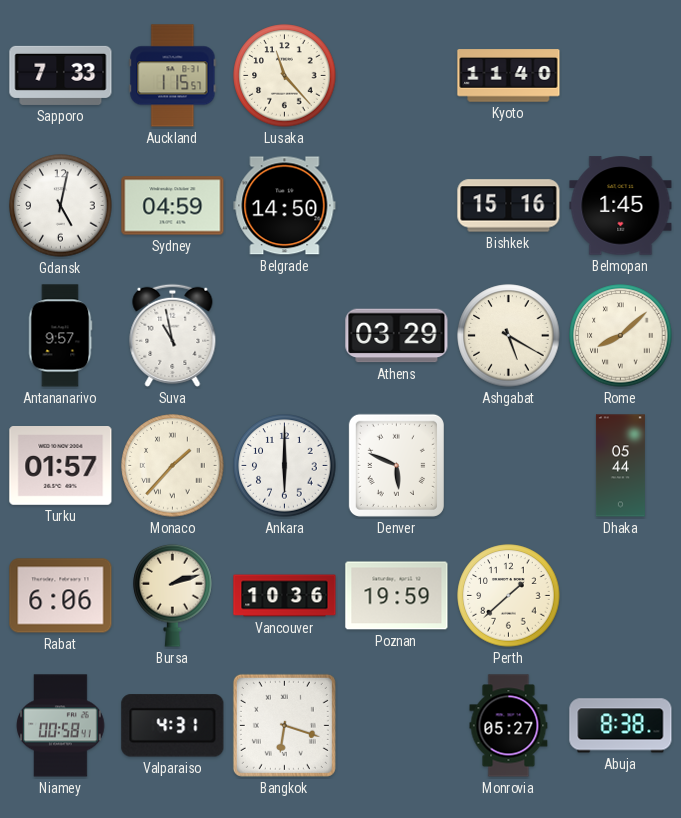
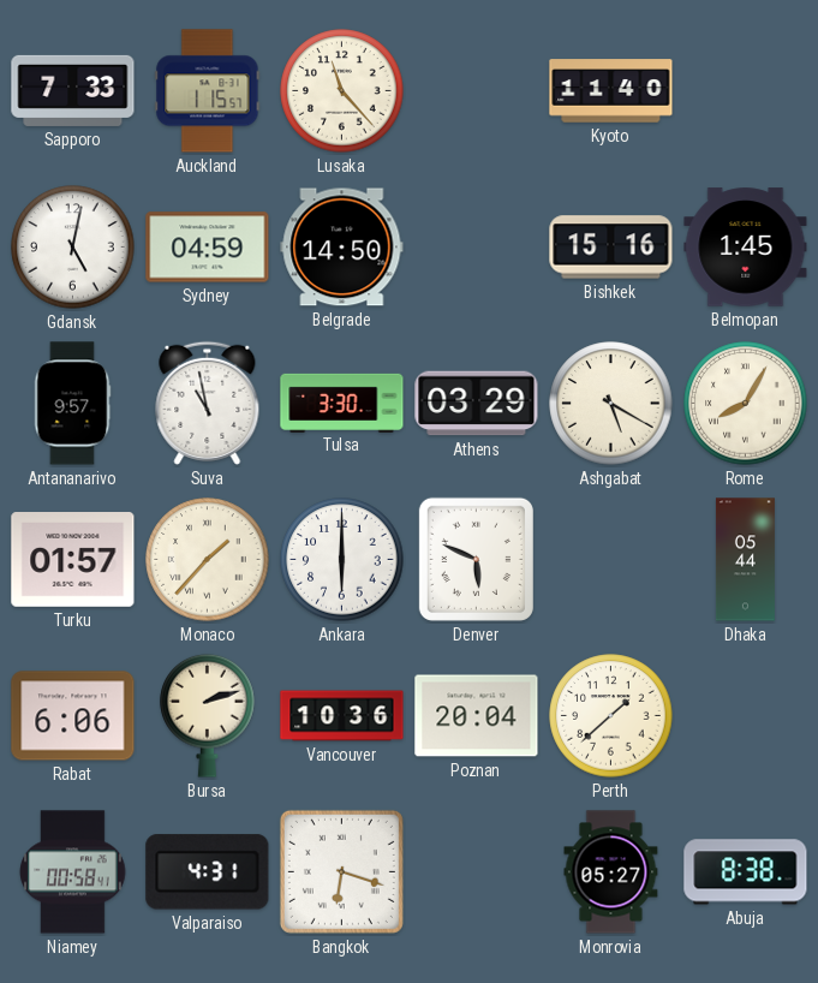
Tulsa: none -> 3:30
Rome: 8:08 -> 8:05
Poznan: 19:59 -> 20:04
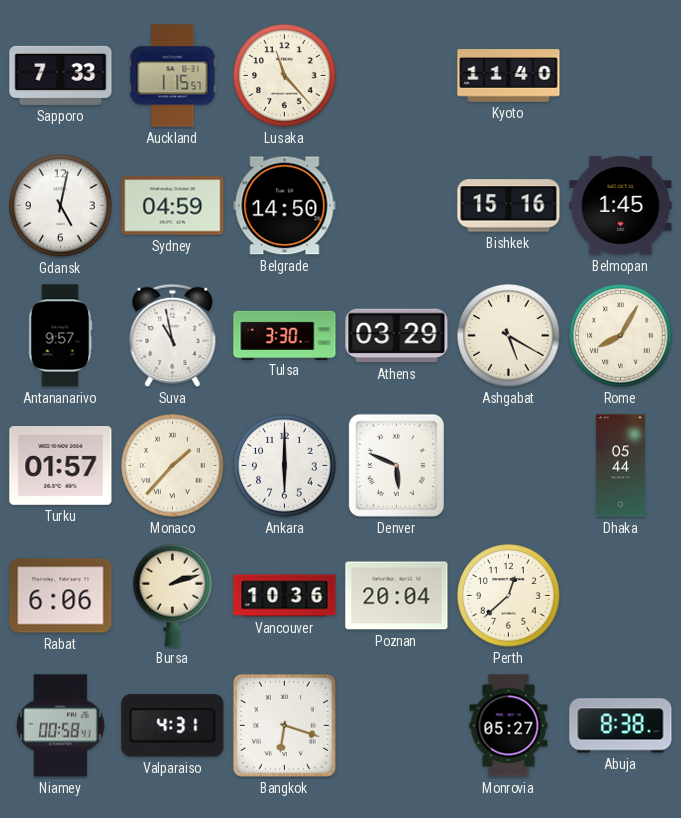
Perth: 1:38 -> 12:38
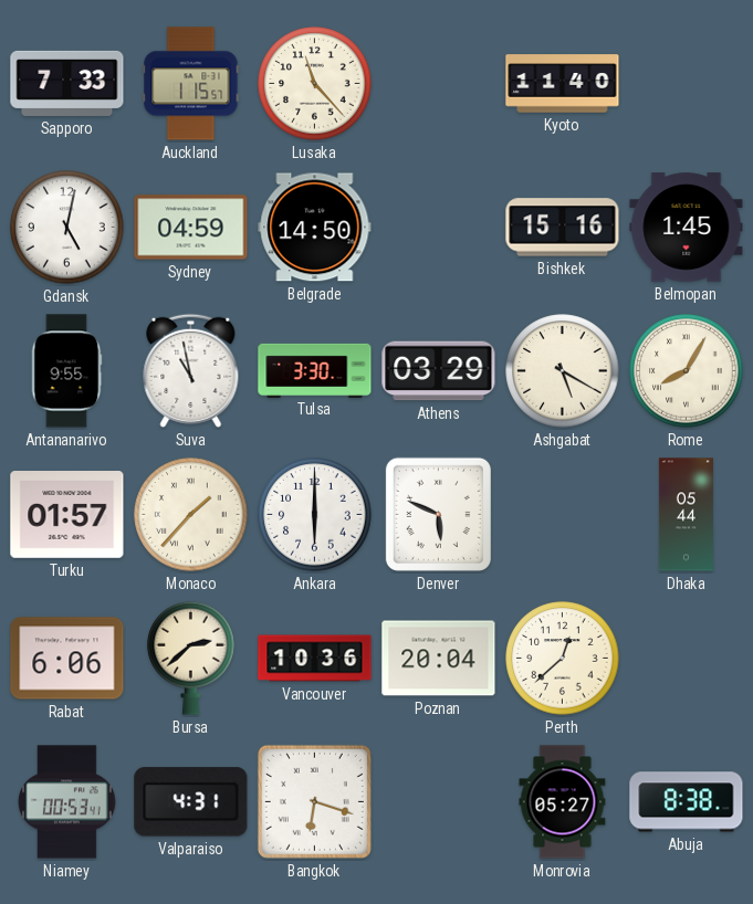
Antananarivo: 9:57 -> 9:55
Bursa: 2:12 -> 2:38
Niamey: 00:58 -> 00:53
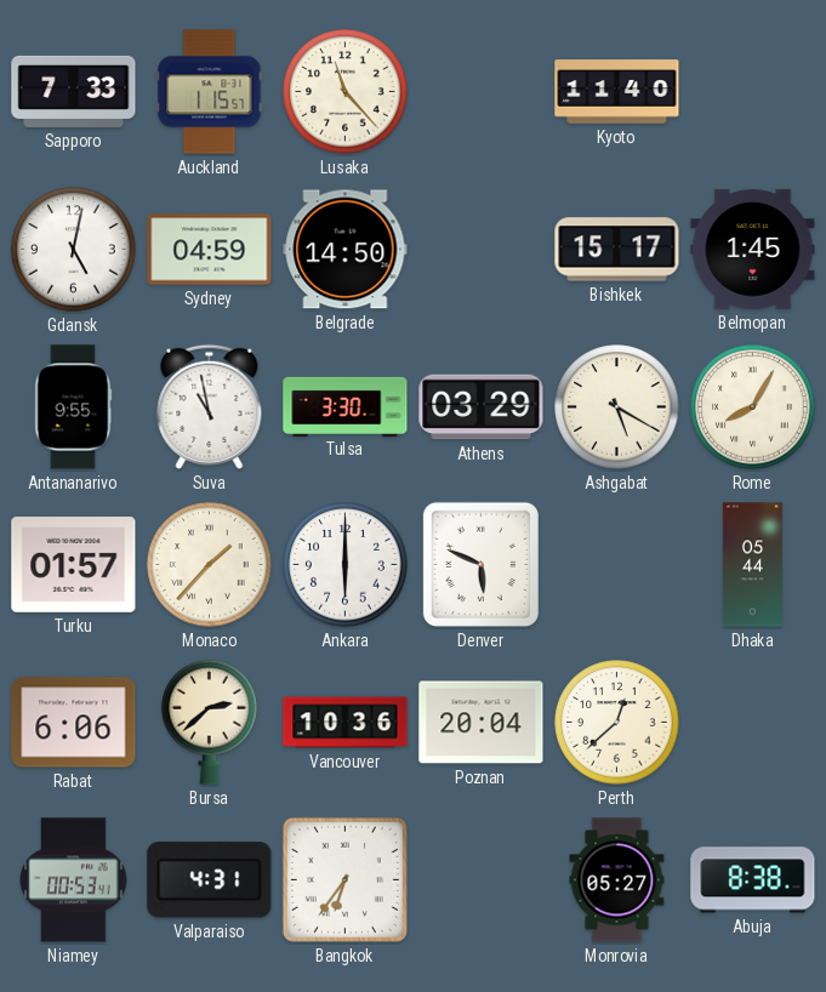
Bishkek: 15:16 -> 15:17
Bangkok: 6:18 -> 6:36
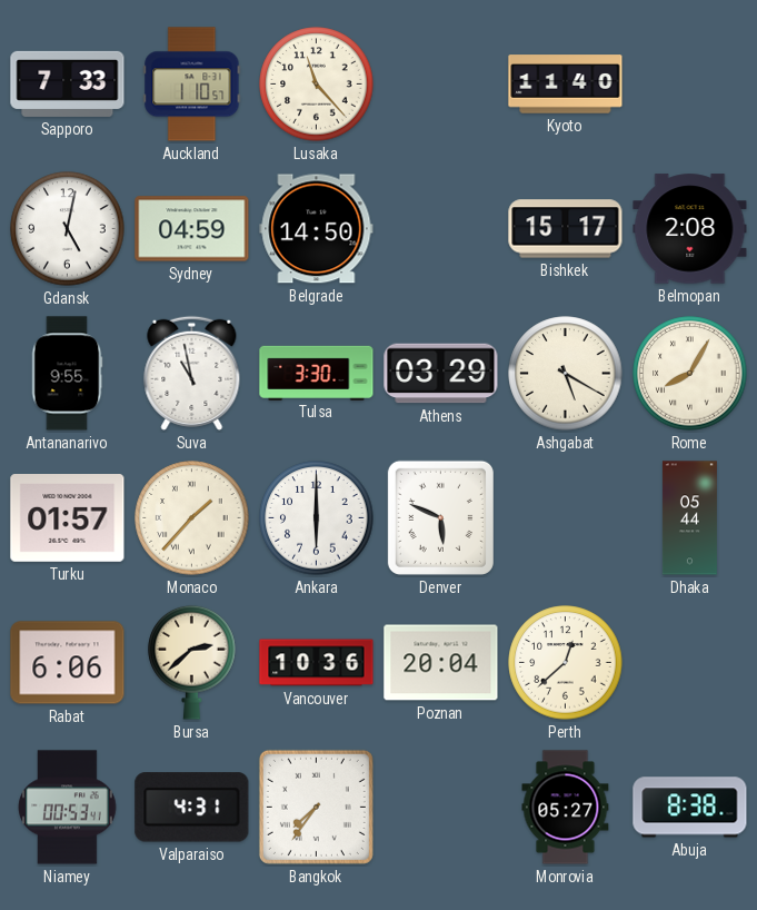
Auckland: 1:15 -> 1:10
Belmopan: 1:45 -> 2:08
Bangkok: 6:36 -> 7:36
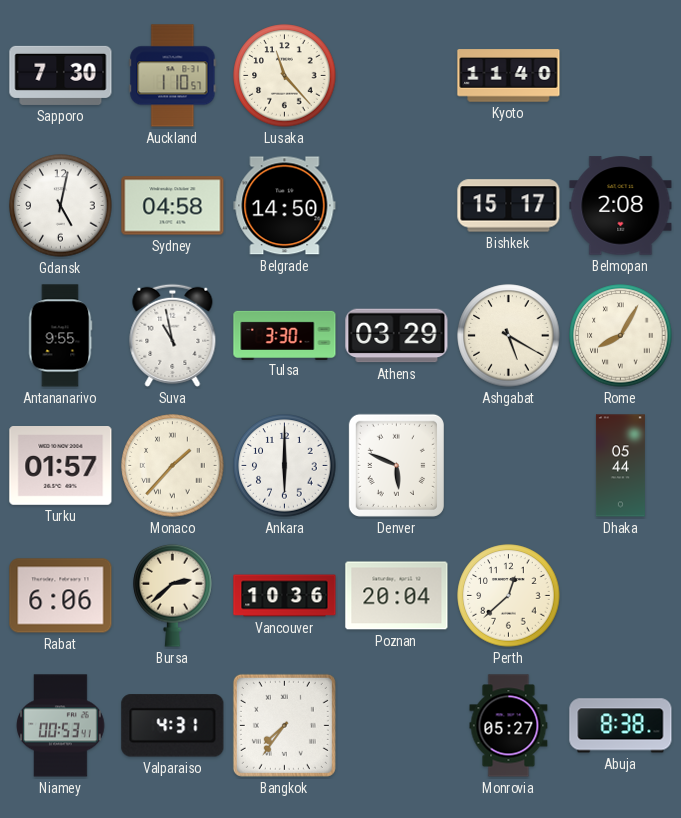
Sapporo: 7:33 -> 7:30
Sydney: 04:59 -> 04:58
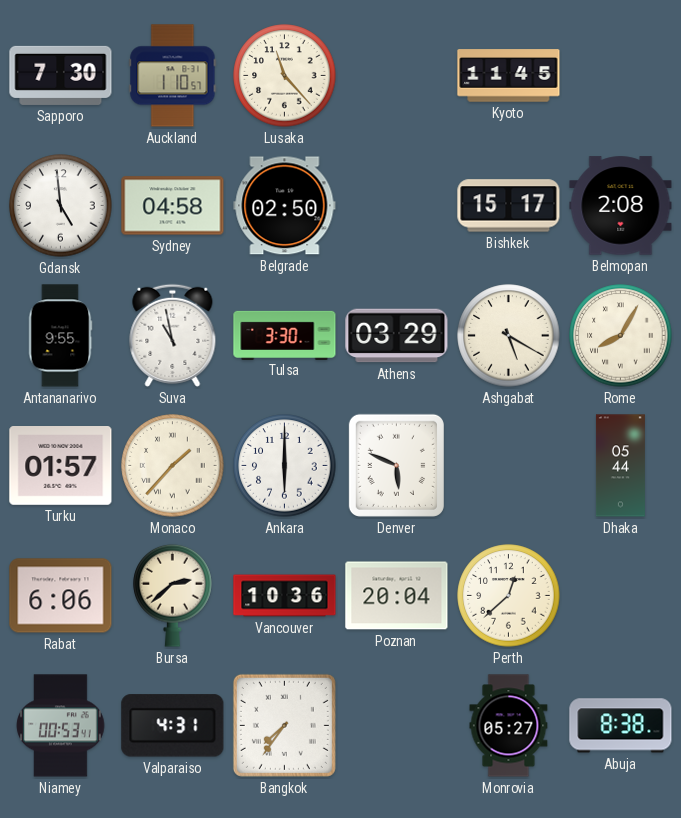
Kyoto: 11:40 -> 11:45
Gdansk: 5:02 -> 4:59
Belgrade: 14:50 -> 02:50
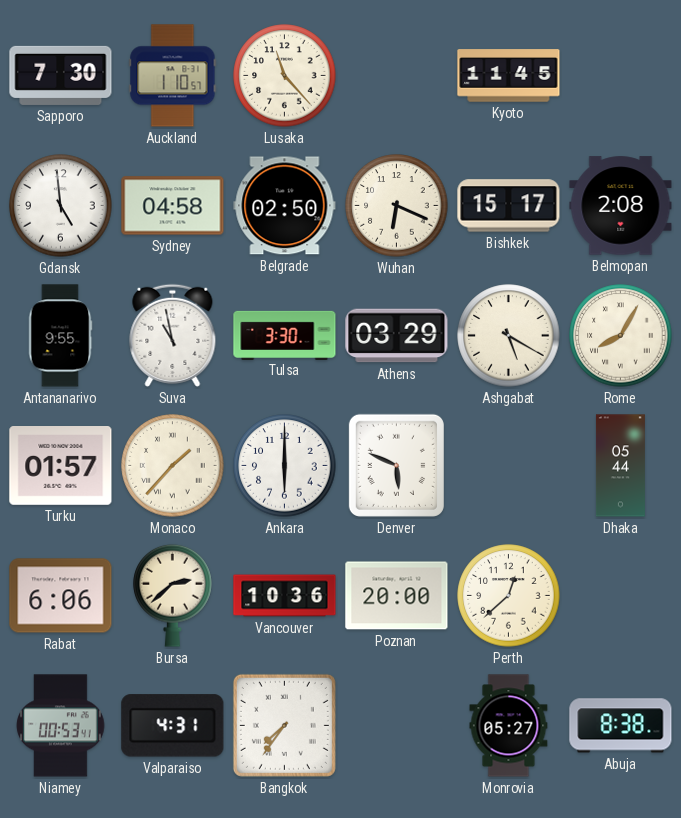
Wuhan: none -> 6:19
Poznan: 20:04 -> 20:00
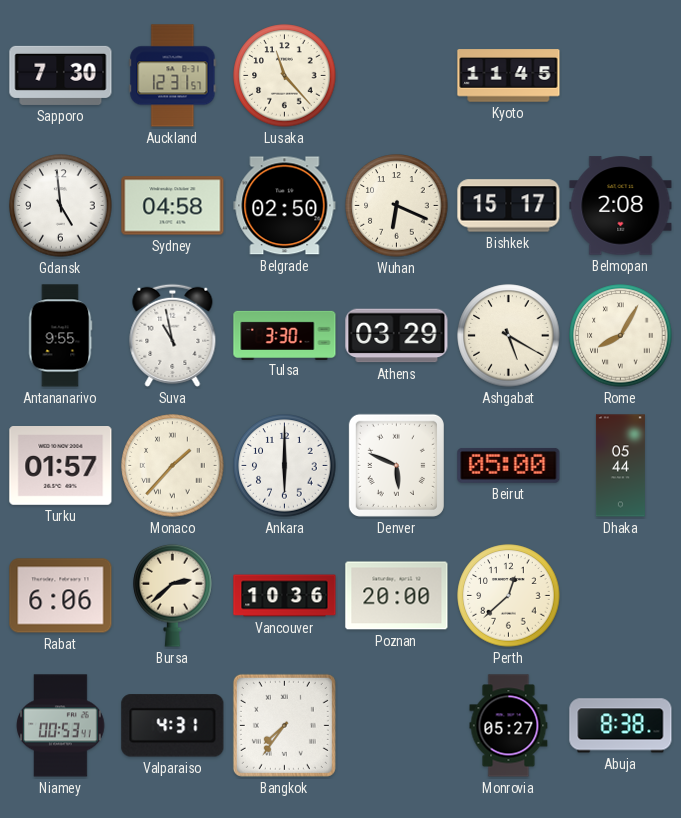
Auckland: 1:10 -> 12:31
Beirut: none -> 05:00
